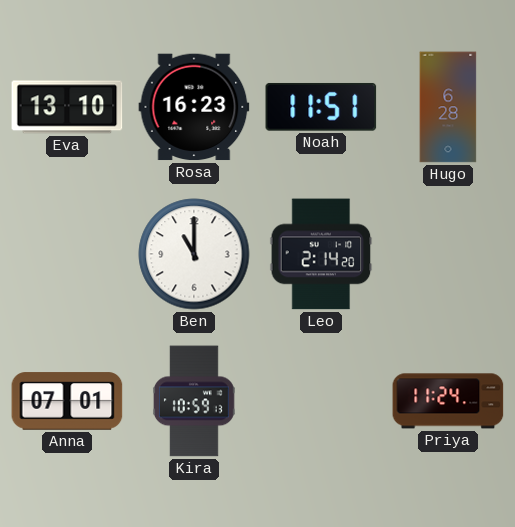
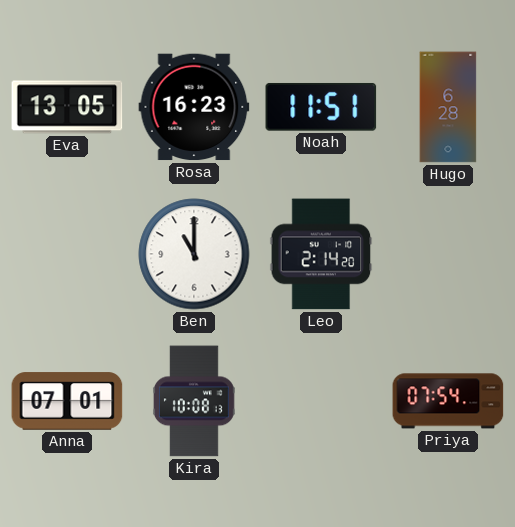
Eva: 13:10 -> 13:05
Kira: 10:59 -> 10:08
Priya: 11:24 -> 07:54
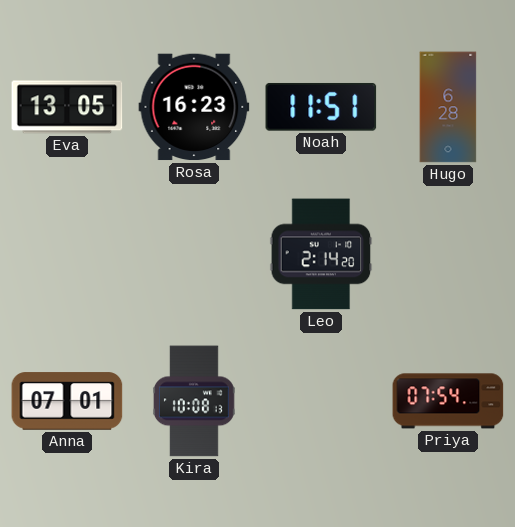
Ben: 11:00 -> none
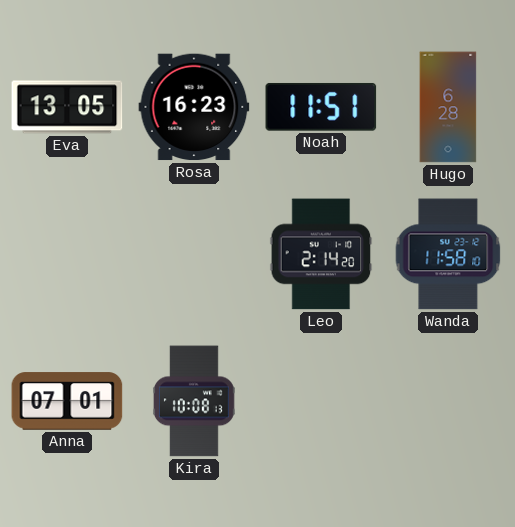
Wanda: none -> 11:58
Priya: 07:54 -> none
